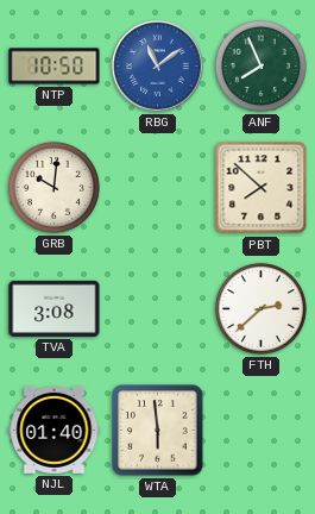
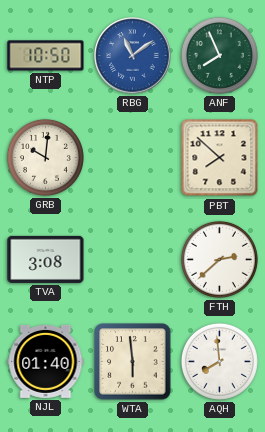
AQH: none -> 7:59
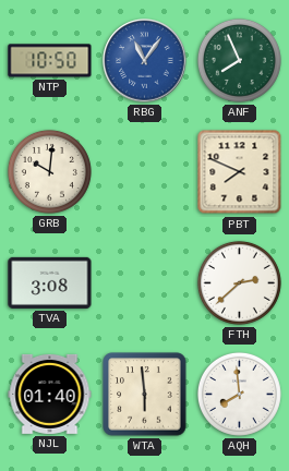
RBG: 11:09 -> 11:06
PBT: 7:52 -> 7:49
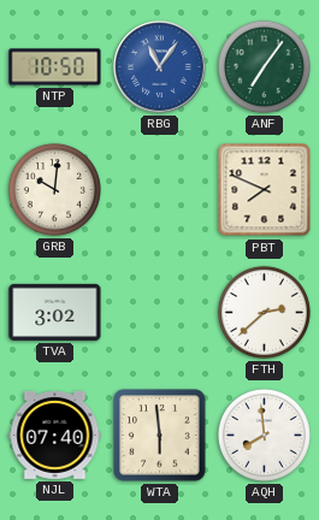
ANF: 7:56 -> 7:06
TVA: 3:08 -> 3:02
NJL: 01:40 -> 07:40
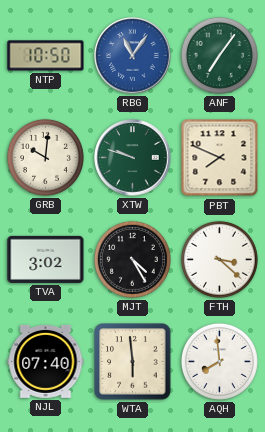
XTW: none -> 9:48
MJT: none -> 4:25
FTH: 2:38 -> 3:22
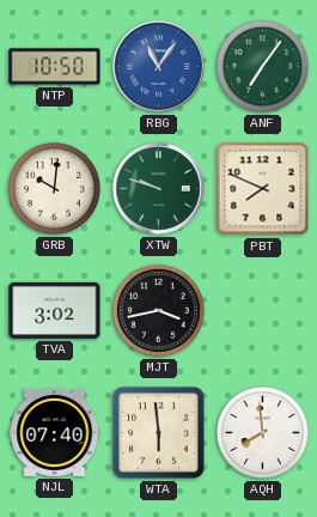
MJT: 4:25 -> 3:43
FTH: 3:22 -> none
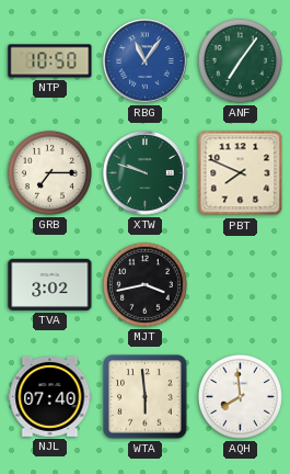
GRB: 10:01 -> 7:15
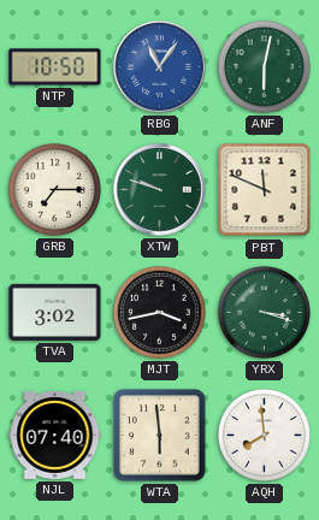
ANF: 7:06 -> 6:02
PBT: 7:49 -> 11:49
YRX: none -> 3:18
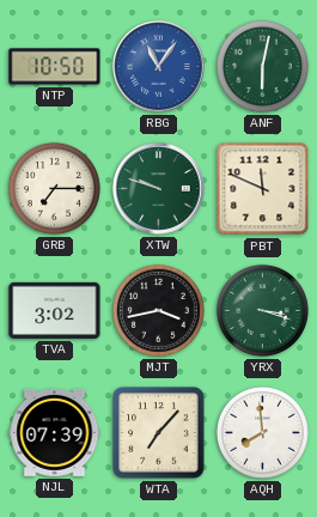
NJL: 07:40 -> 07:39
WTA: 5:59 -> 7:07
